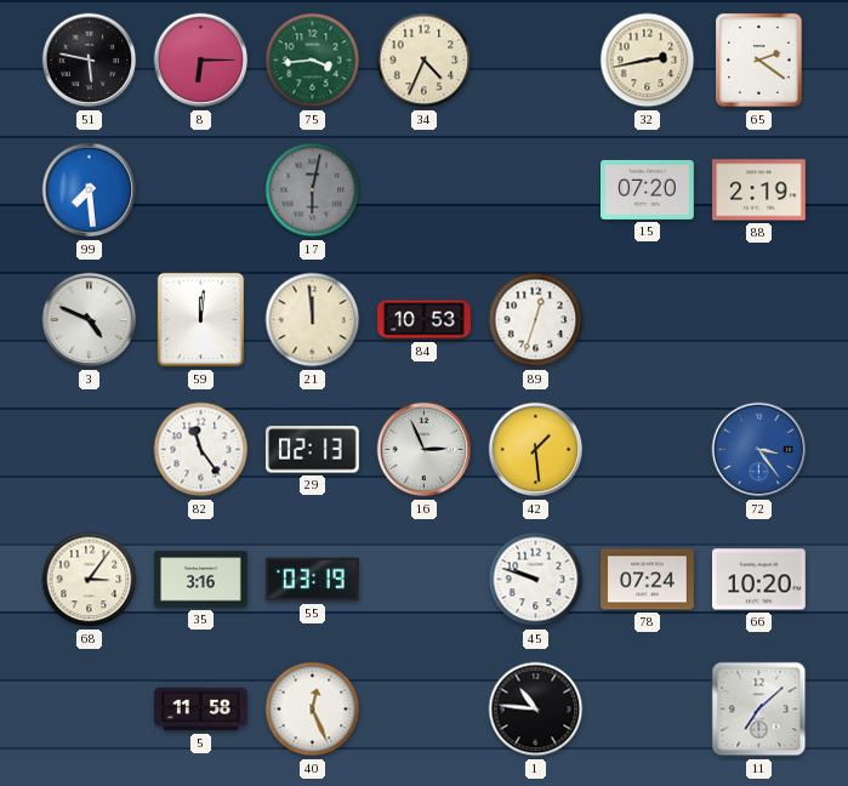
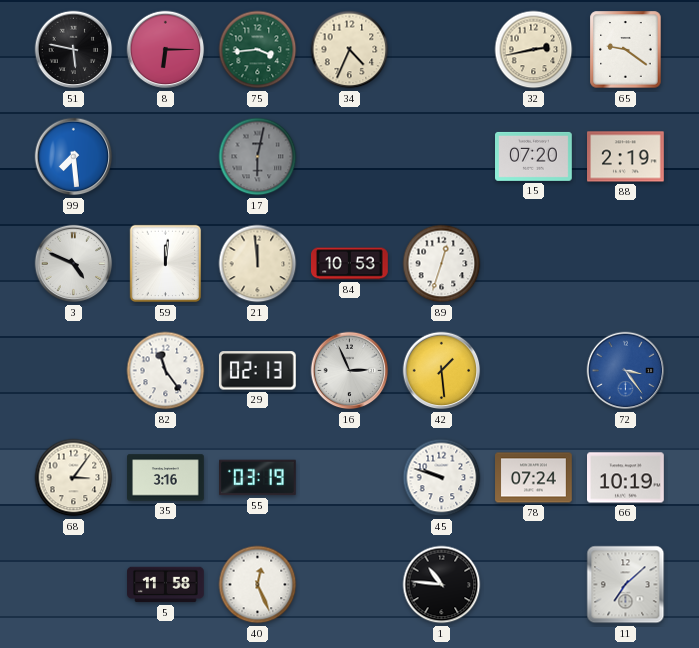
65: 2:21 -> 9:21
66: 10:20 -> 10:19
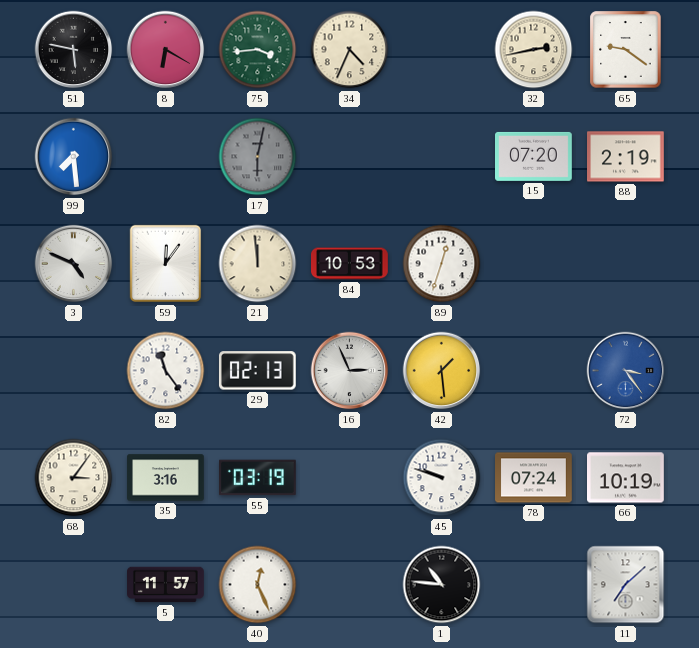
8: 6:15 -> 6:20
59: 12:01 -> 12:06
5: 11:58 -> 11:57
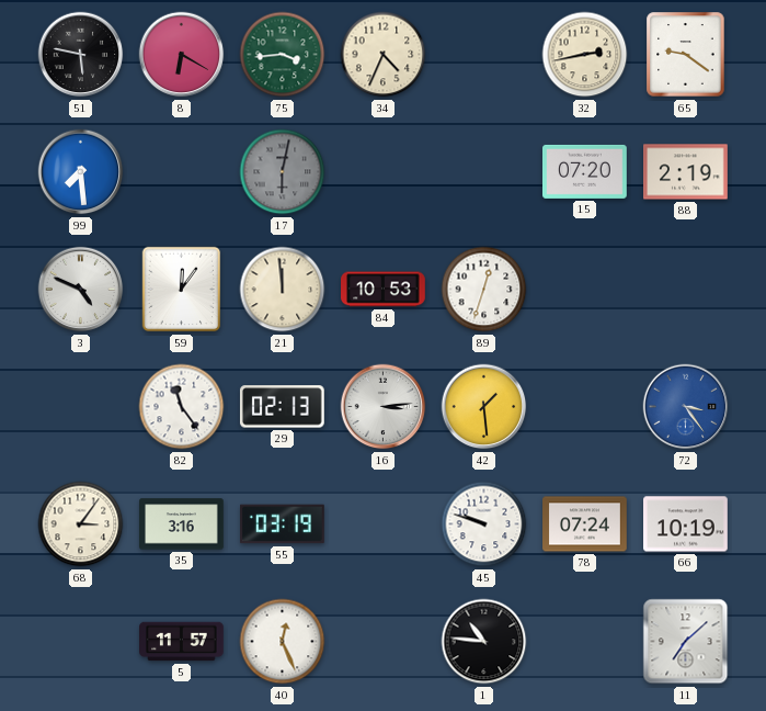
16: 2:56 -> 3:14
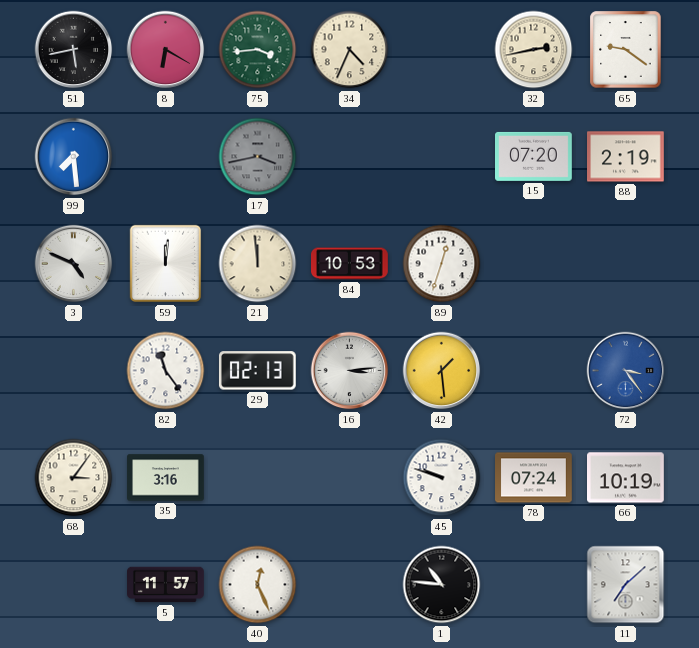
51: 5:47 -> 5:43
17: 6:02 -> 3:43
59: 12:06 -> 12:01
55: 03:19 -> none
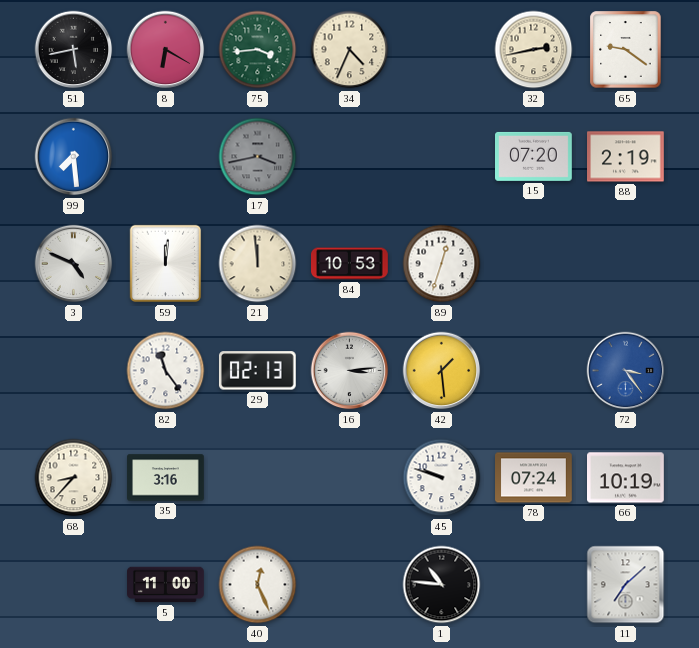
68: 3:06 -> 8:37
5: 11:57 -> 11:00
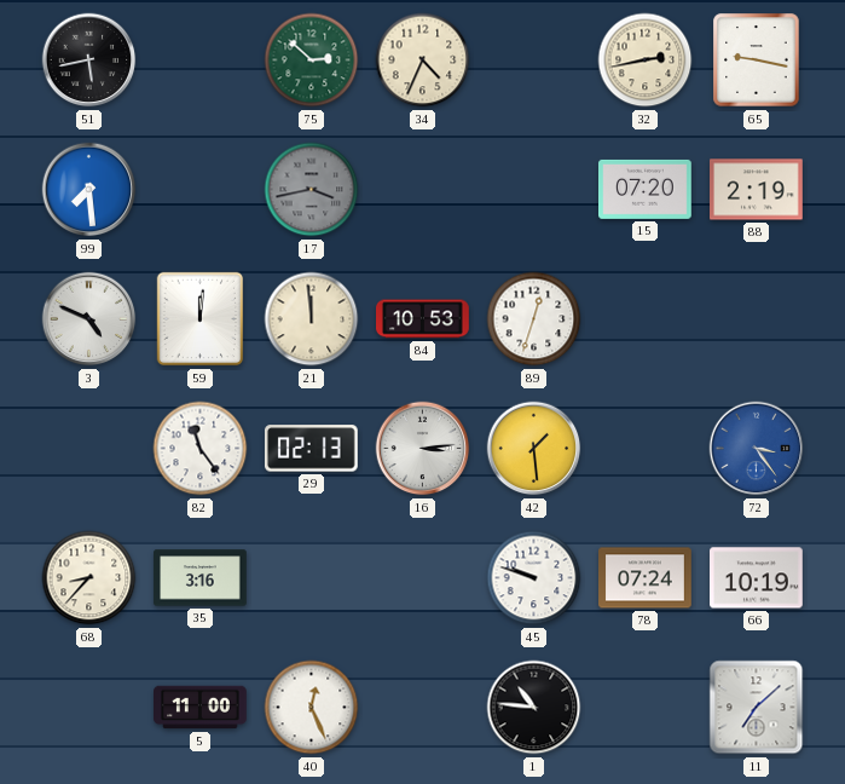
8: 6:20 -> none
75: 3:44 -> 2:52
65: 9:21 -> 9:17
